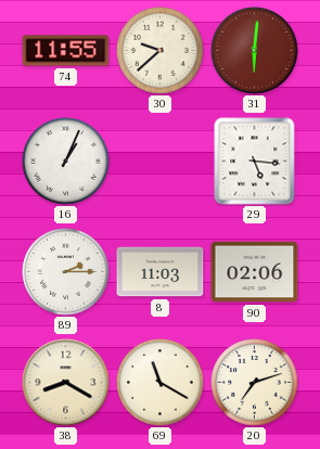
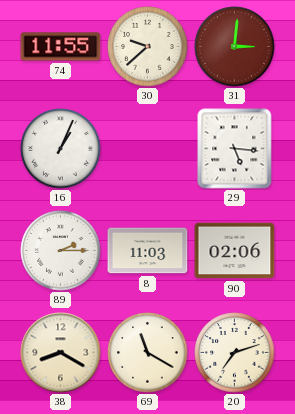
31: 6:01 -> 3:01
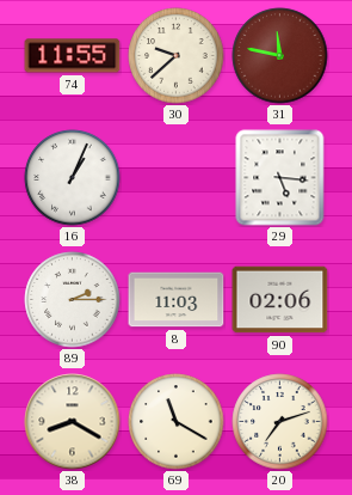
31: 3:01 -> 11:47
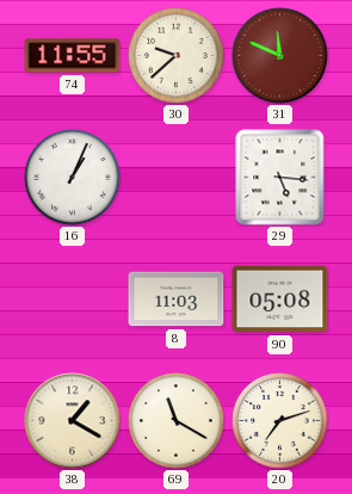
31: 11:47 -> 11:49
89: 2:15 -> none
90: 02:06 -> 05:08
38: 8:20 -> 1:20
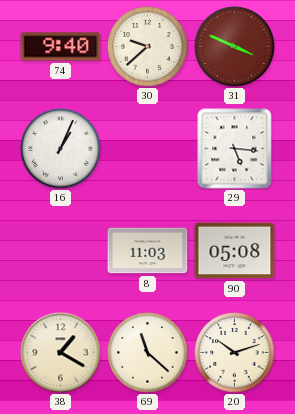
74: 11:55 -> 9:40
31: 11:49 -> 3:49
69: 11:20 -> 11:22
20: 7:12 -> 10:12
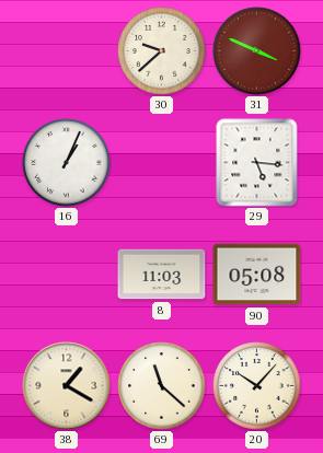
74: 9:40 -> none
20: 10:12 -> 10:07
